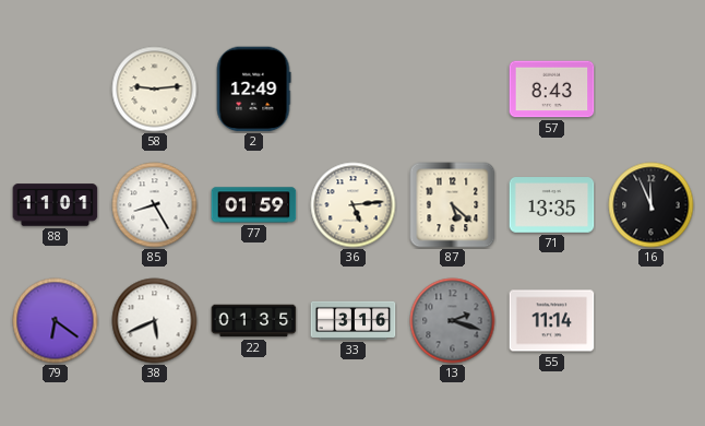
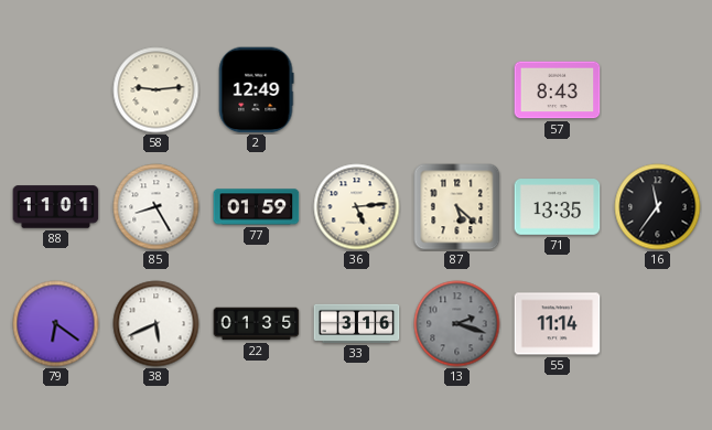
16: 11:56 -> 11:36
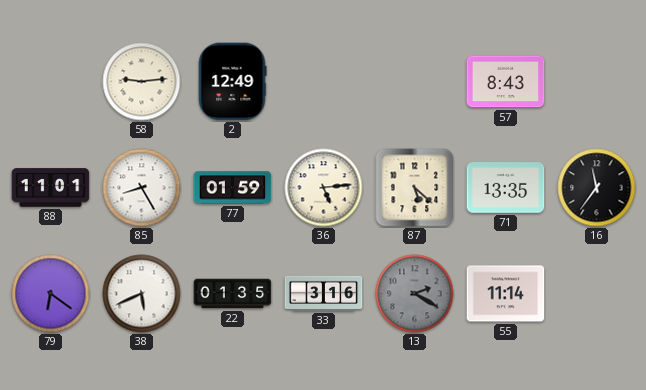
13: 2:18 -> 2:20
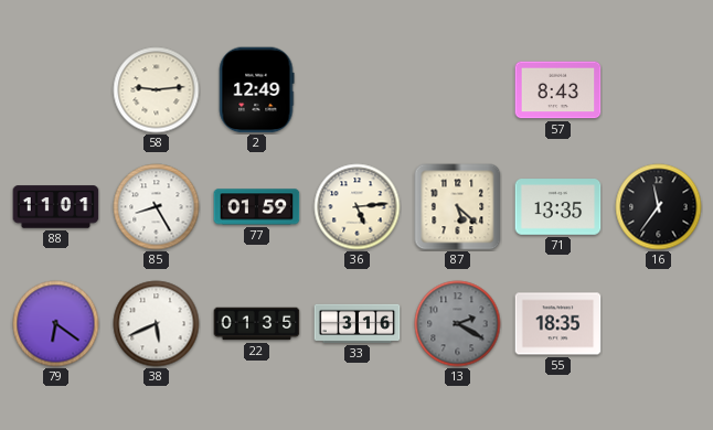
55: 11:14 -> 18:35
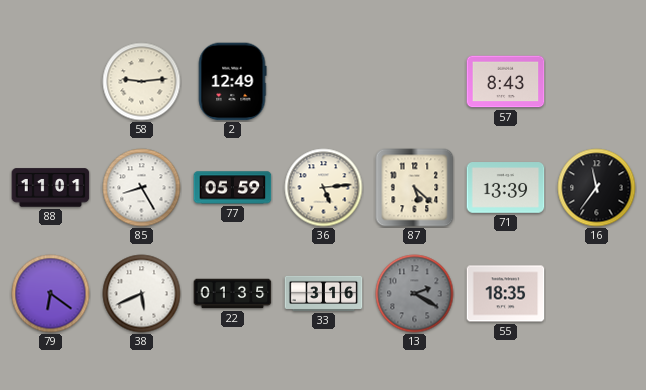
77: 01:59 -> 05:59
71: 13:35 -> 13:39
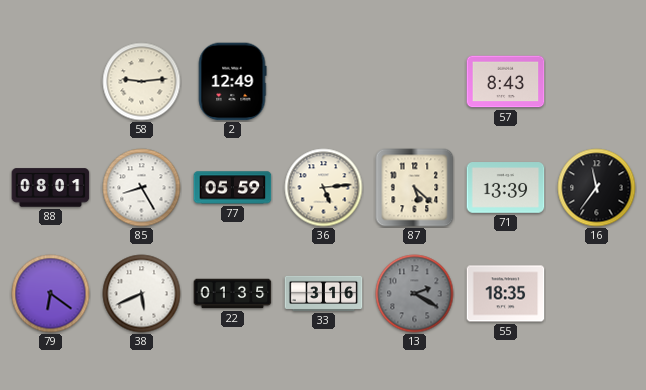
88: 11:01 -> 08:01
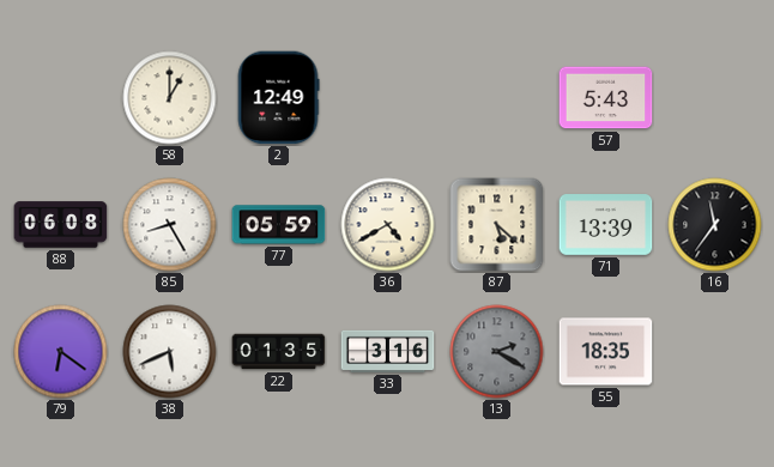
58: 9:14 -> 1:00
57: 8:43 -> 5:43
88: 08:01 -> 06:08
36: 5:14 -> 4:40
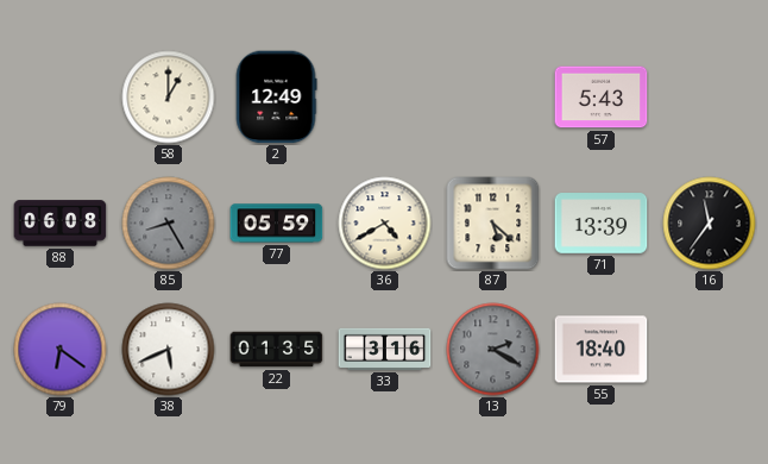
85 dial: white -> grey
55: 18:35 -> 18:40
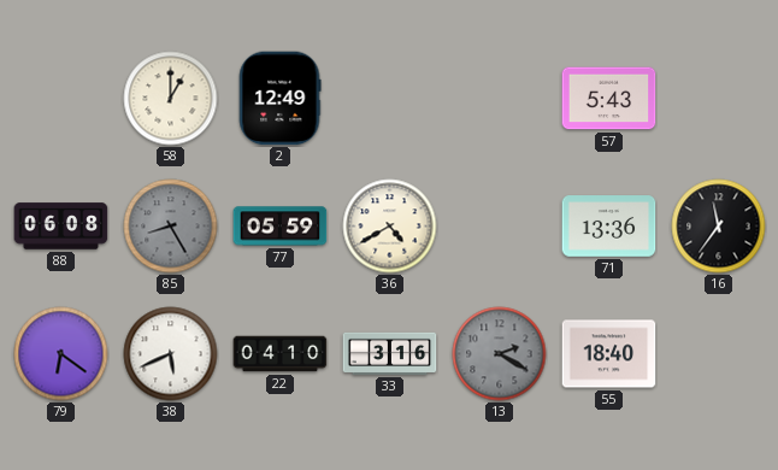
87: 5:22 -> none
71: 13:39 -> 13:36
22: 01:35 -> 04:10
